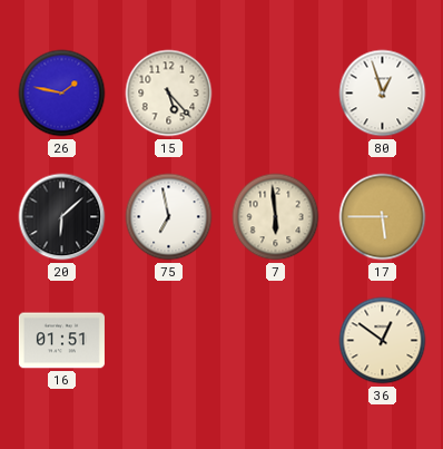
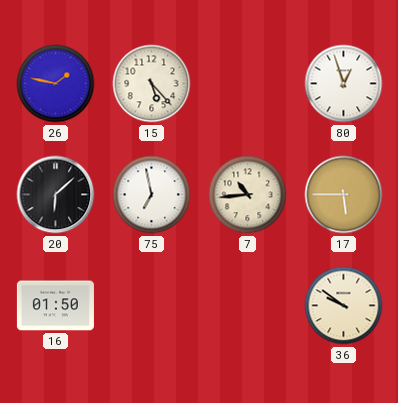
7: 5:59 -> 10:44
16: 01:51 -> 01:50
36: 12:51 -> 9:51
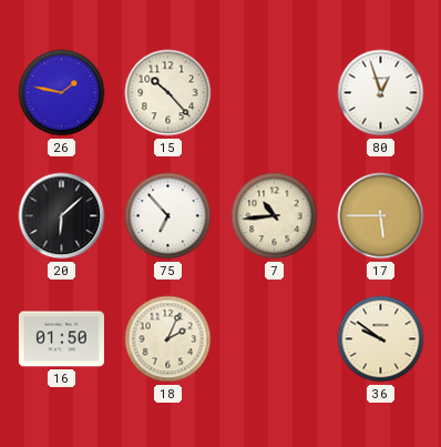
15: 5:23 -> 10:23
75: 6:58 -> 6:53
18: none -> 2:04
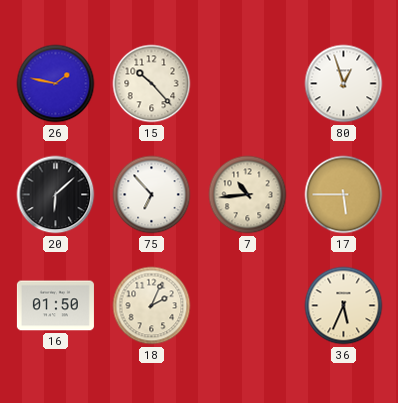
36: 9:51 -> 5:34
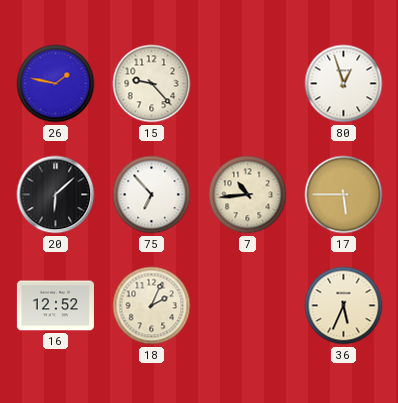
15: 10:23 -> 9:23
16: 01:50 -> 12:52
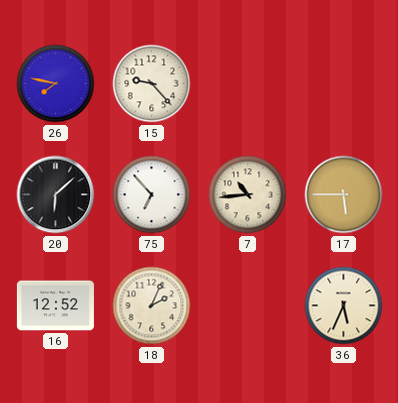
26: 1:47 -> 7:47
80: 12:57 -> none
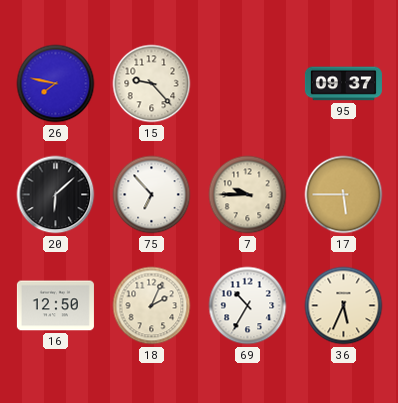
95: none -> 09:37
7: 10:44 -> 9:45
16: 12:52 -> 12:50
69: none -> 10:35
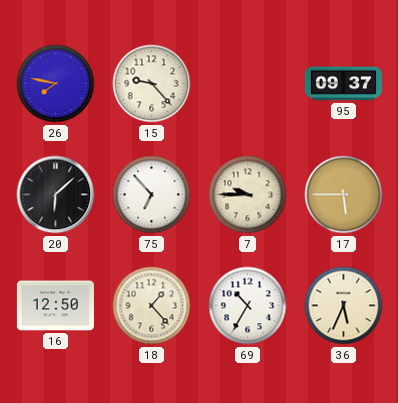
18: 2:04 -> 1:23
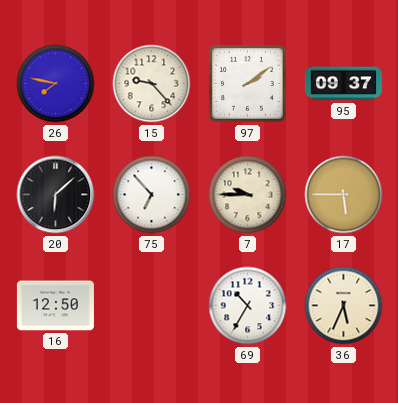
97: none -> 2:09
18: 1:23 -> none
